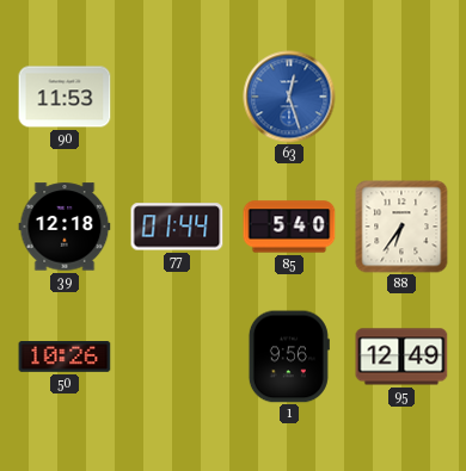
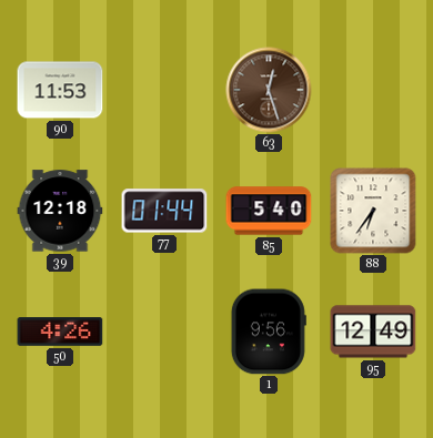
63 dial: blue -> brown
50: 10:26 -> 4:26
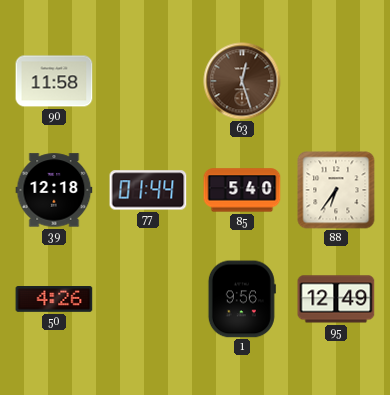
90: 11:53 -> 11:58
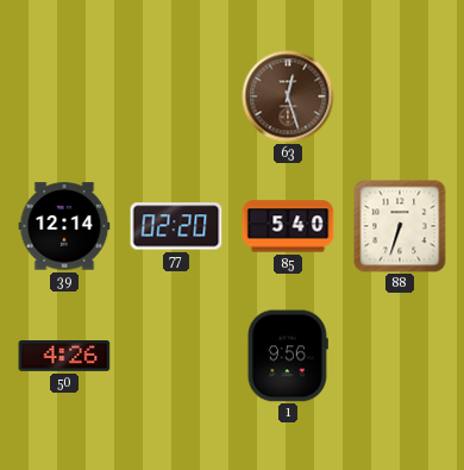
90: 11:58 -> none
39: 12:18 -> 12:14
77: 01:44 -> 02:20
88: 6:36 -> 6:33
95: 12:49 -> none
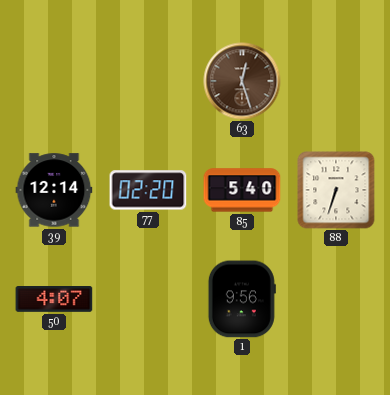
50: 4:26 -> 4:07
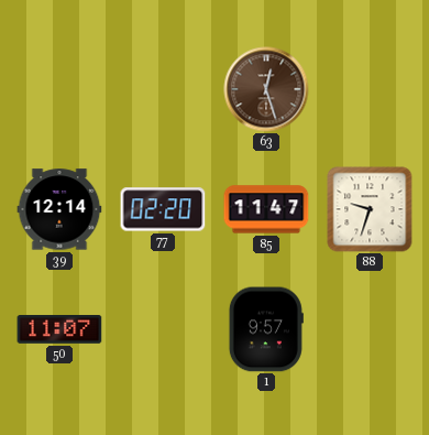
85: 5:40 -> 11:47
88: 6:33 -> 9:33
50: 4:07 -> 11:07
1: 9:56 -> 9:57
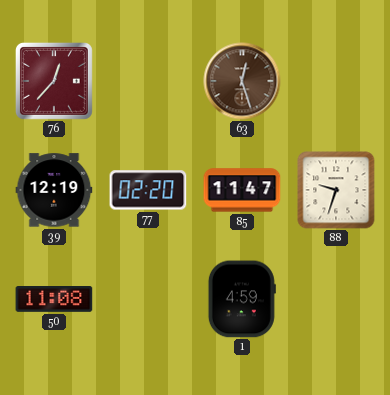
76: none -> 12:37
39: 12:14 -> 12:19
50: 11:07 -> 11:08
1: 9:57 -> 4:59
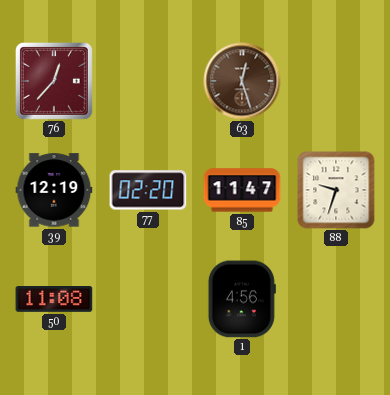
1: 4:59 -> 4:56
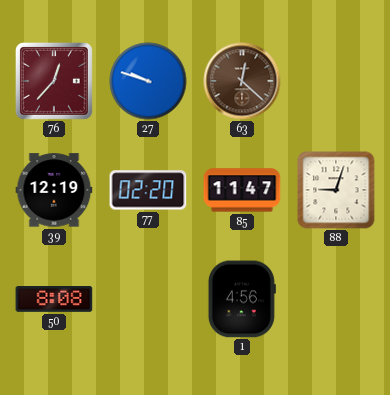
27: none -> 9:48
63: 12:27 -> 12:22
88: 9:33 -> 9:03
50: 11:08 -> 8:08
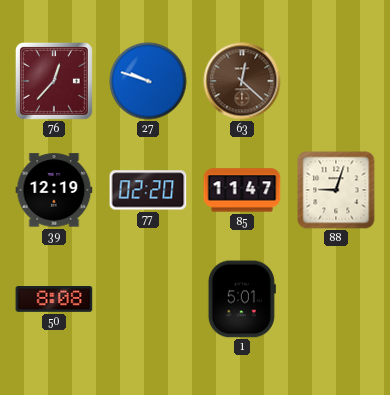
1: 4:56 -> 5:01
